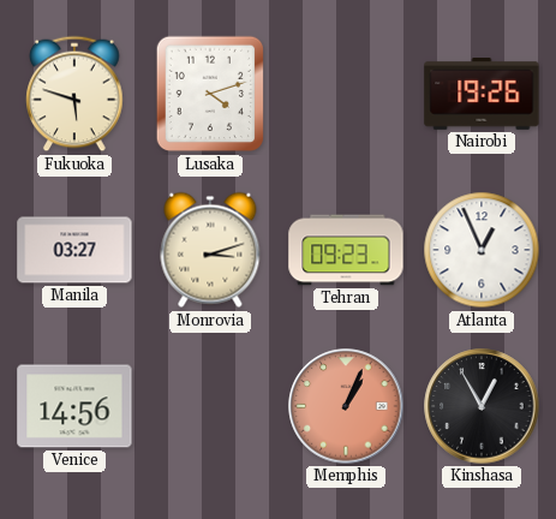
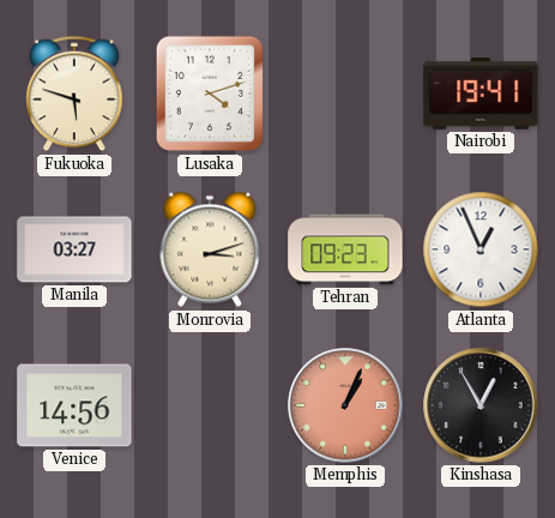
Nairobi: 19:26 -> 19:41
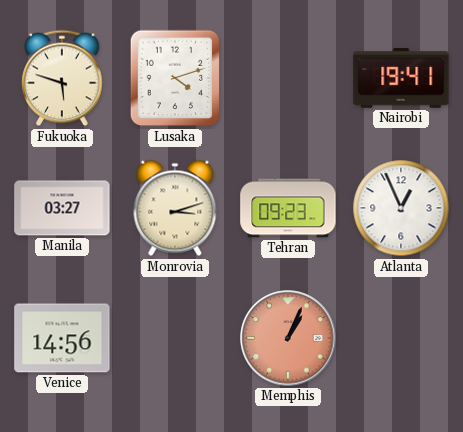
Kinshasa: 12:55 -> none
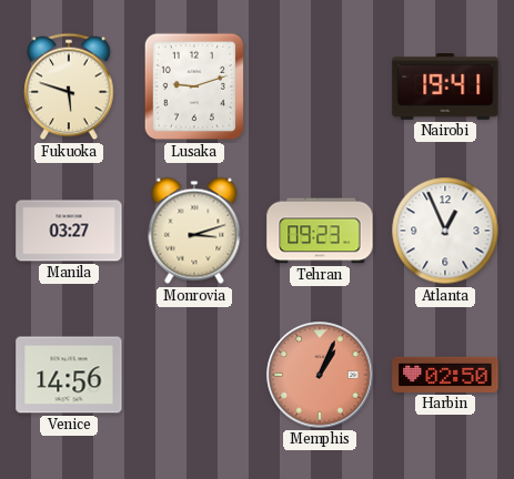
Lusaka: 4:12 -> 9:12
Harbin: none -> 02:50
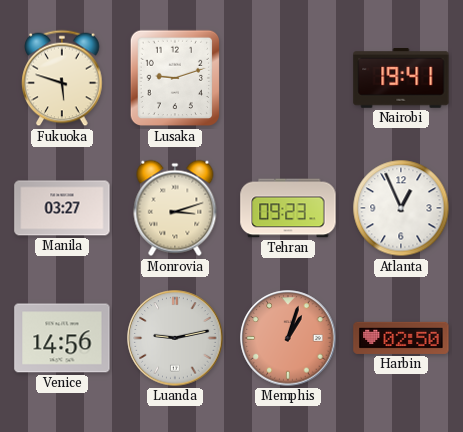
Luanda: none -> 9:13
Memphis: 1:04 -> 1:03
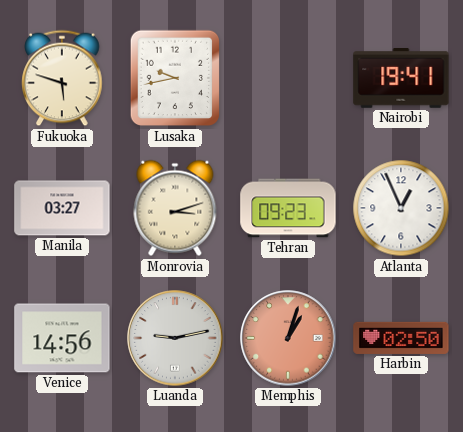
Lusaka: 9:12 -> 9:43
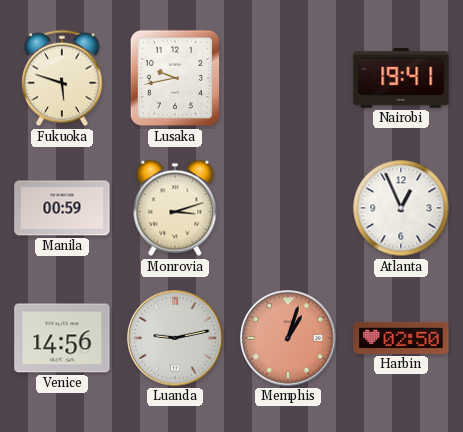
Manila: 03:27 -> 00:59
Tehran: 09:23 -> none
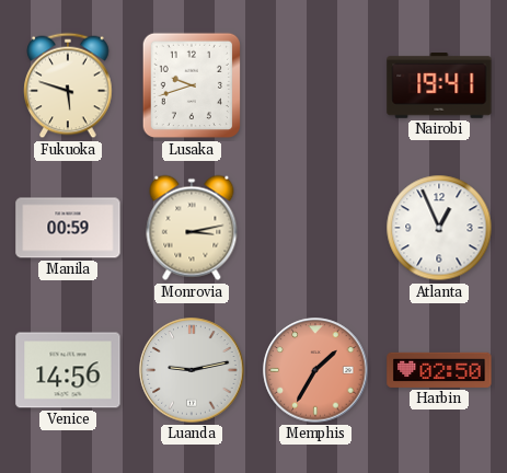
Lusaka: 9:43 -> 9:42
Monrovia: 3:12 -> 3:13
Memphis: 1:03 -> 1:35
